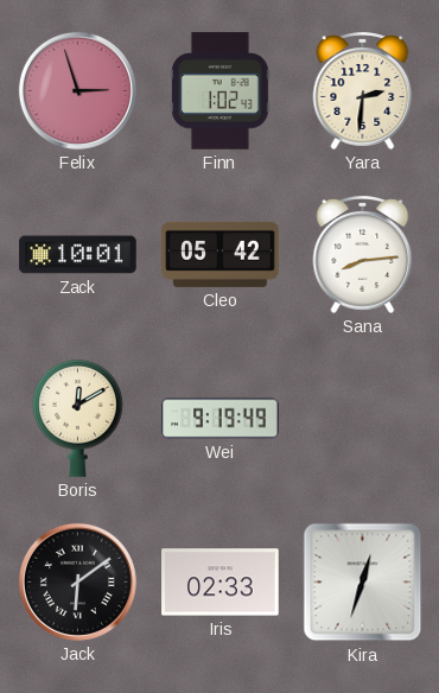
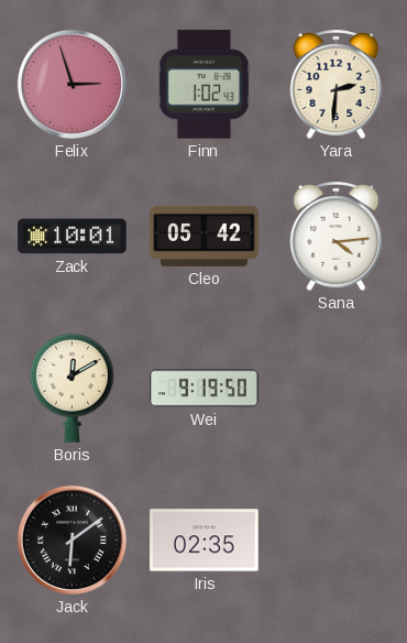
Sana: 8:14 -> 4:14
Wei: 9:19:49 -> 9:19:50
Iris: 02:33 -> 02:35
Kira: 12:33 -> none
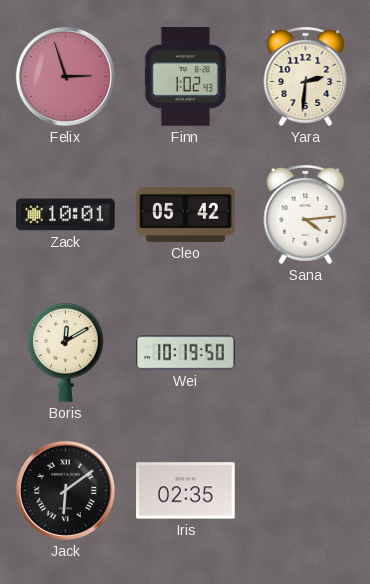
Wei: 9:19 -> 10:19
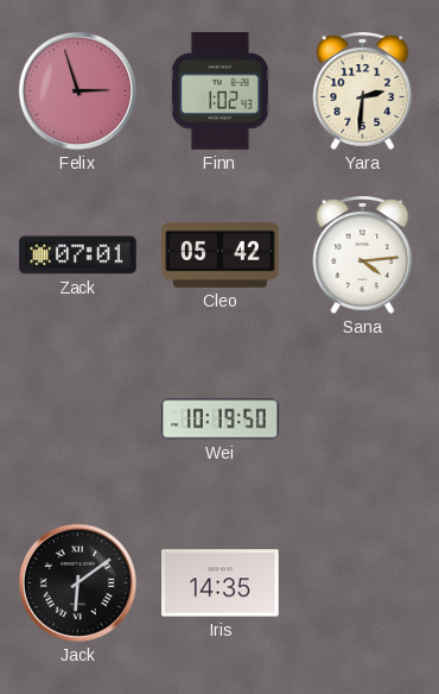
Zack: 10:01 -> 07:01
Boris: 12:10 -> none
Iris: 02:35 -> 14:35
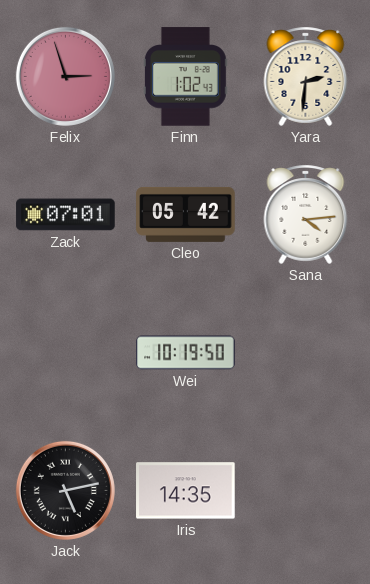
Jack: 6:09 -> 5:13
